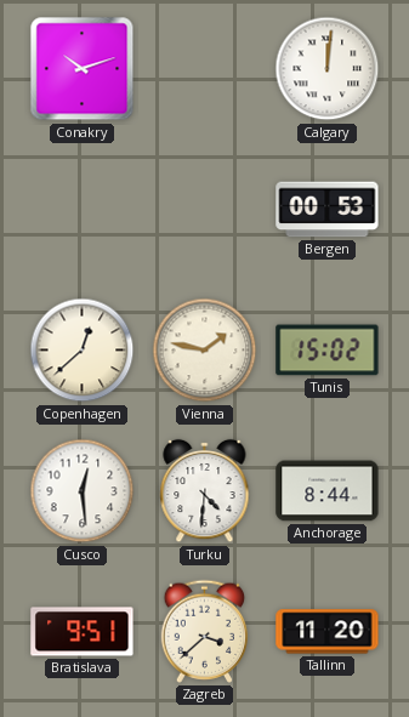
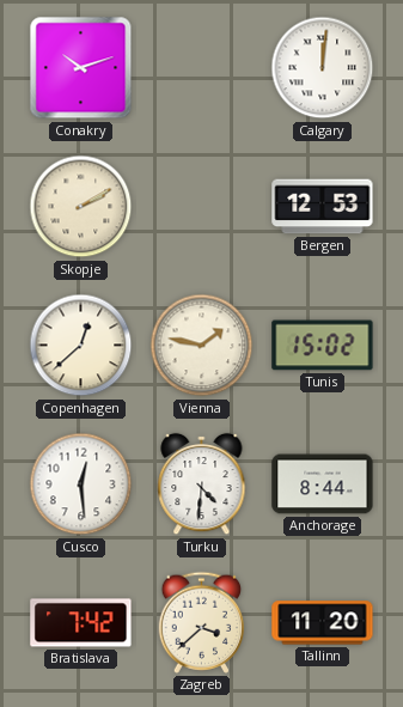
Skopje: none -> 2:10
Bergen: 00:53 -> 12:53
Bratislava: 9:51 -> 7:42
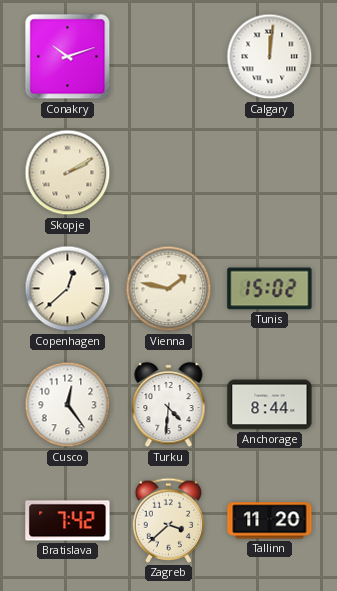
Bergen: 12:53 -> none
Cusco: 12:29 -> 12:24
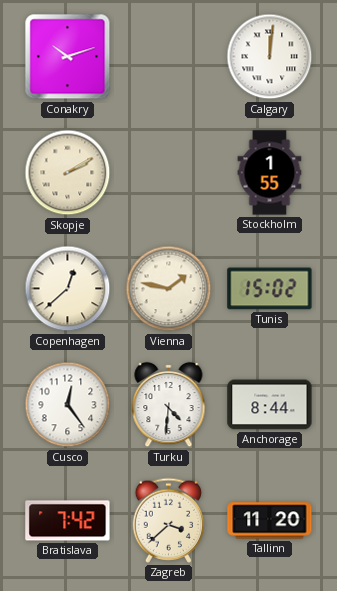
Stockholm: none -> 1:55
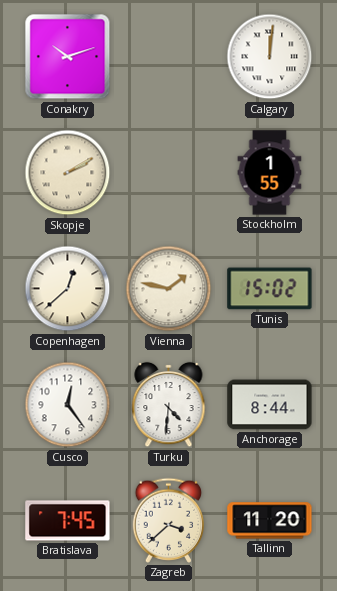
Bratislava: 7:42 -> 7:45
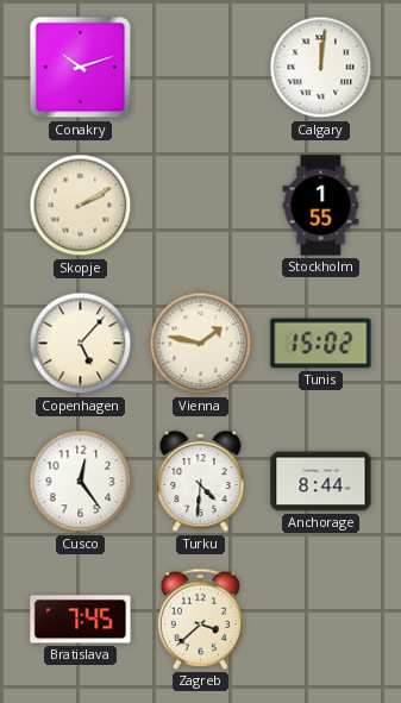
Copenhagen: 12:38 -> 5:07
Tallinn: 11:20 -> none
